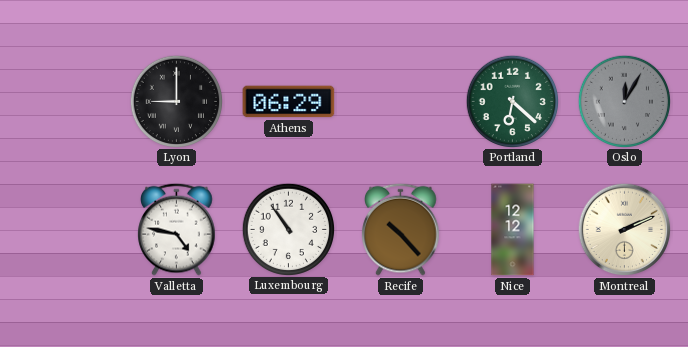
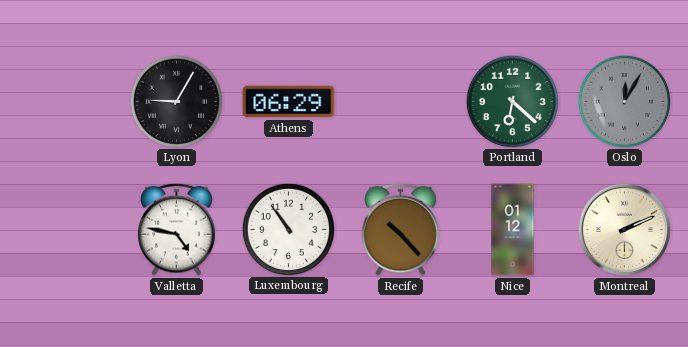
Lyon: 9:00 -> 9:05
Nice: 12:12 -> 01:12
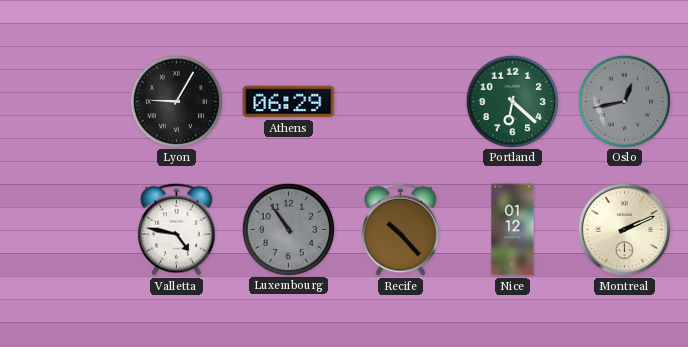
Oslo: 12:05 -> 12:43
Luxembourg dial: white -> grey
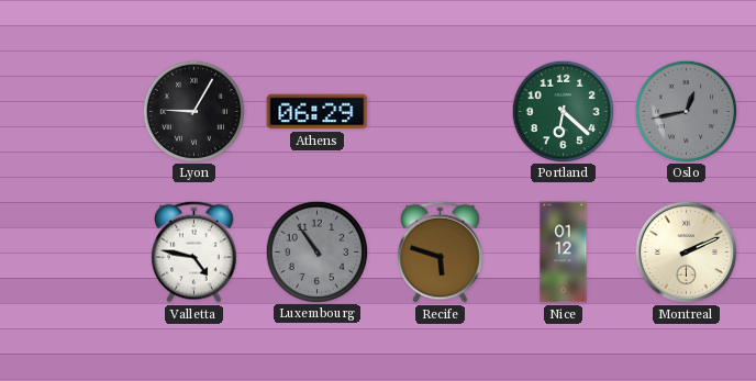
Recife: 10:23 -> 5:48
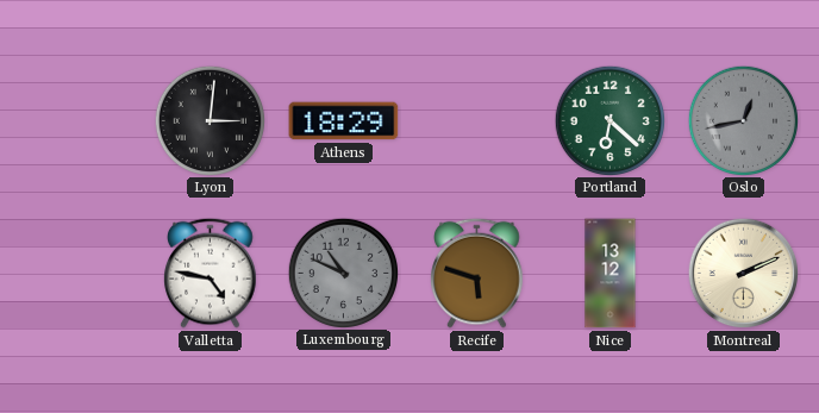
Lyon: 9:05 -> 3:01
Athens: 06:29 -> 18:29
Luxembourg: 10:54 -> 10:49
Nice: 01:12 -> 13:12
